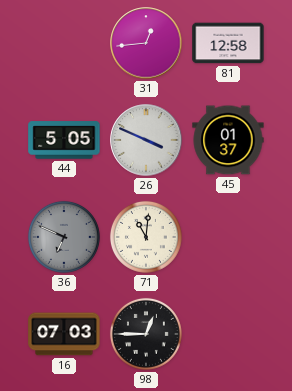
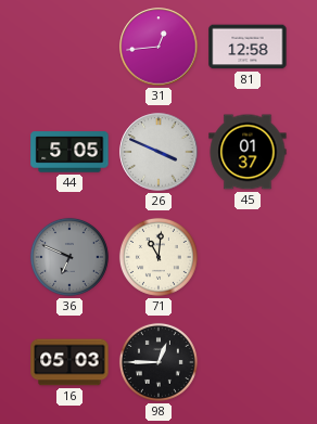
16: 07:03 -> 05:03
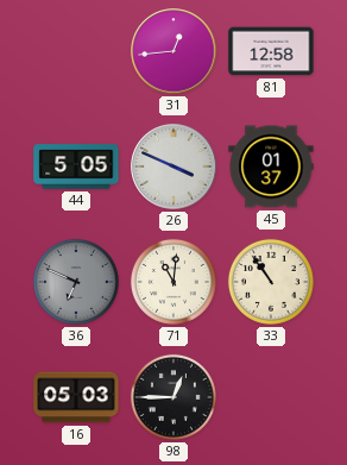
33: none -> 10:54
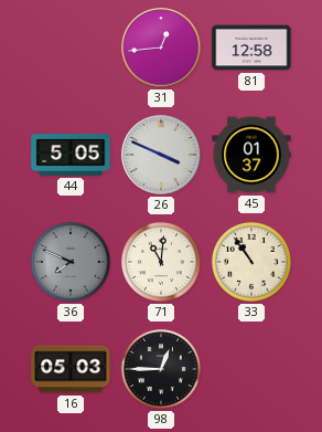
36: 6:49 -> 7:49
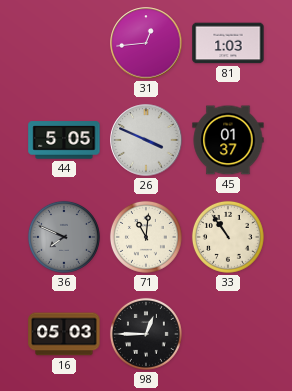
81: 12:58 -> 1:03
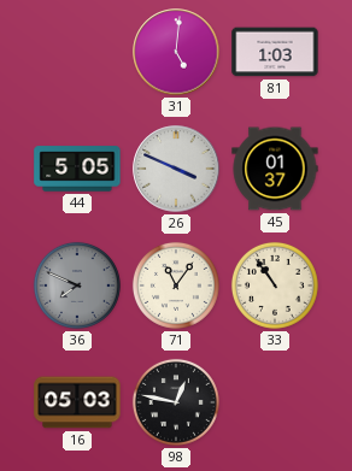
31: 12:44 -> 5:01
71: 11:01 -> 11:06
98: 12:45 -> 12:47
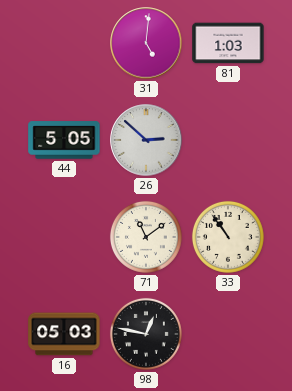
26: 3:49 -> 2:52
45: 01:37 -> none
36: 7:49 -> none
71: 11:06 -> 11:09
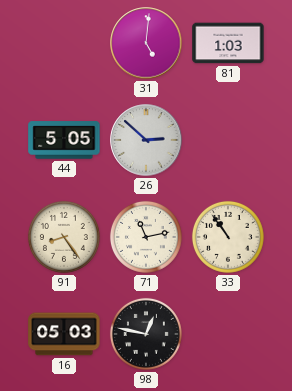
91: none -> 8:24
71: 11:09 -> 11:13
